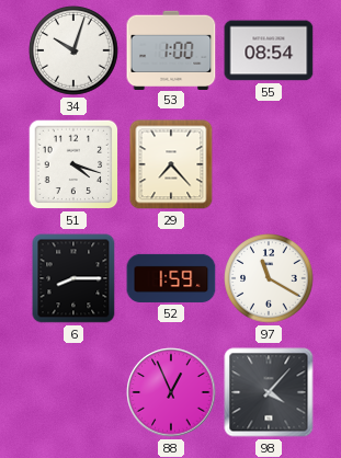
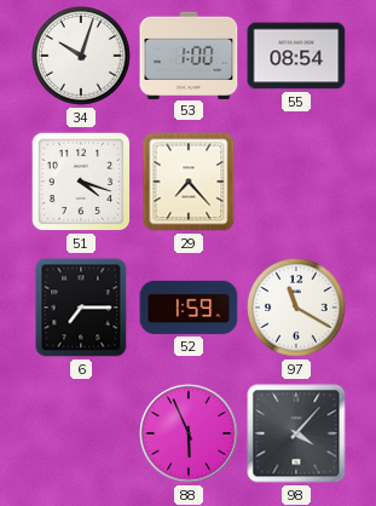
6: 8:15 -> 7:15
88: 12:56 -> 5:56
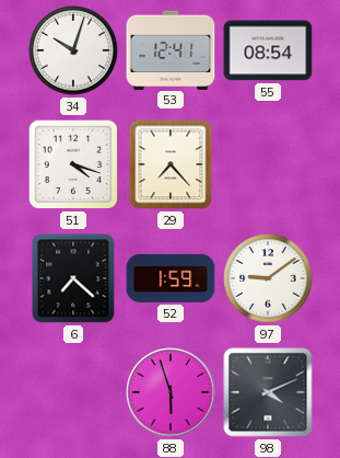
53: 1:00 -> 12:41
6: 7:15 -> 7:22
97: 11:20 -> 9:09
88: 5:56 -> 5:57
98: 4:07 -> 4:11
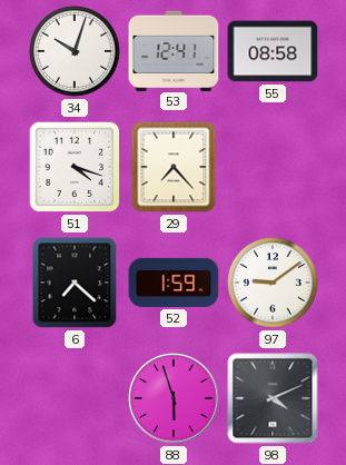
55: 08:54 -> 08:58
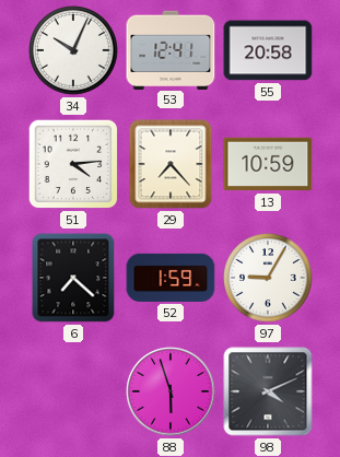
34: 10:03 -> 10:04
55: 08:58 -> 20:58
51: 4:18 -> 4:14
13: none -> 10:59
97: 9:09 -> 9:05
